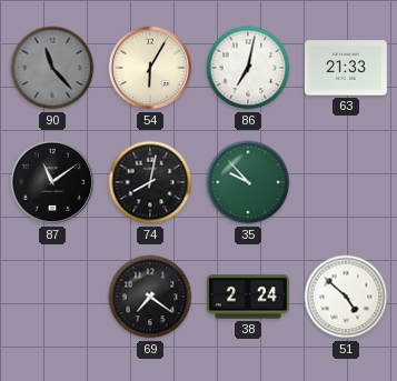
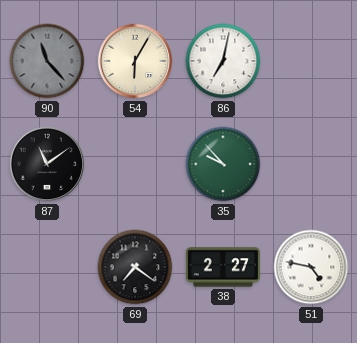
63: 21:33 -> none
74: 8:02 -> none
38: 2:24 -> 2:27
51: 4:52 -> 4:47
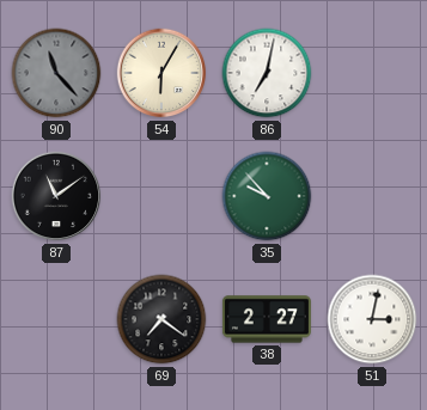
51: 4:47 -> 3:02
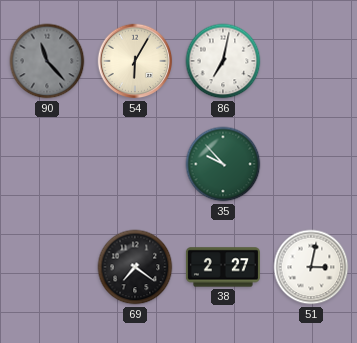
87: 11:09 -> none
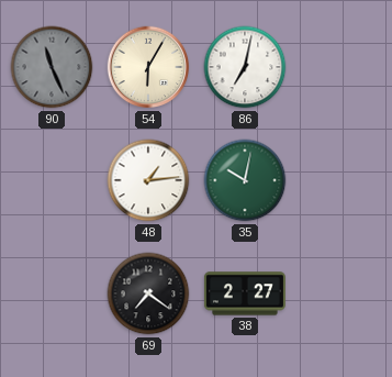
90: 11:23 -> 11:26
48: none -> 1:14
35: 9:53 -> 10:02
51: 3:02 -> none
